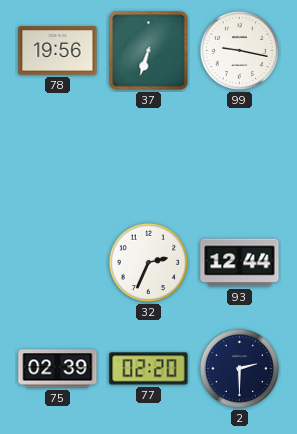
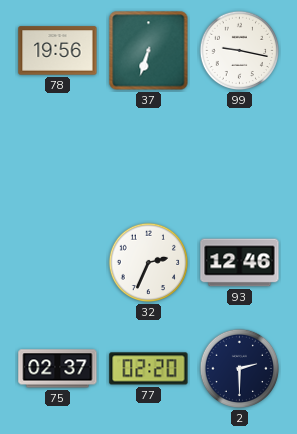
93: 12:44 -> 12:46
75: 02:39 -> 02:37
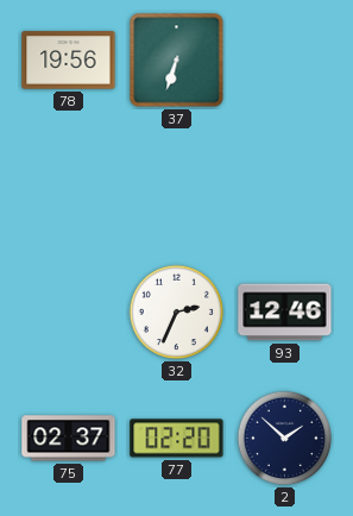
99: 9:17 -> none
2: 2:30 -> 1:52
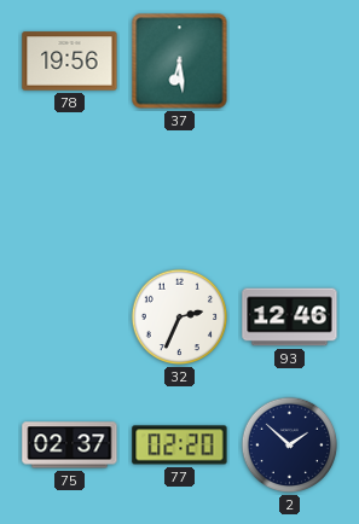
37: 6:33 -> 6:29
